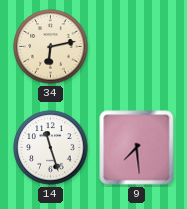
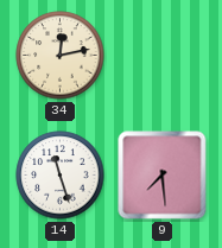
34: 6:13 -> 12:13
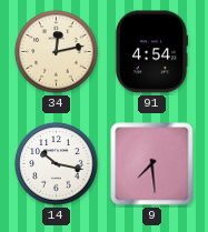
91: none -> 4:54
14: 11:27 -> 10:17
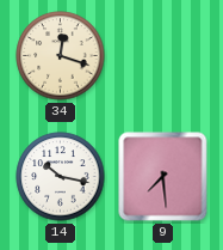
34: 12:13 -> 12:18
91: 4:54 -> none
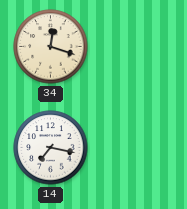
14: 10:17 -> 7:17
9: 7:29 -> none
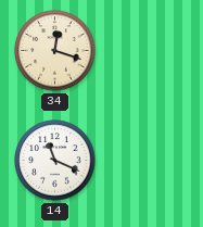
14: 7:17 -> 11:19
